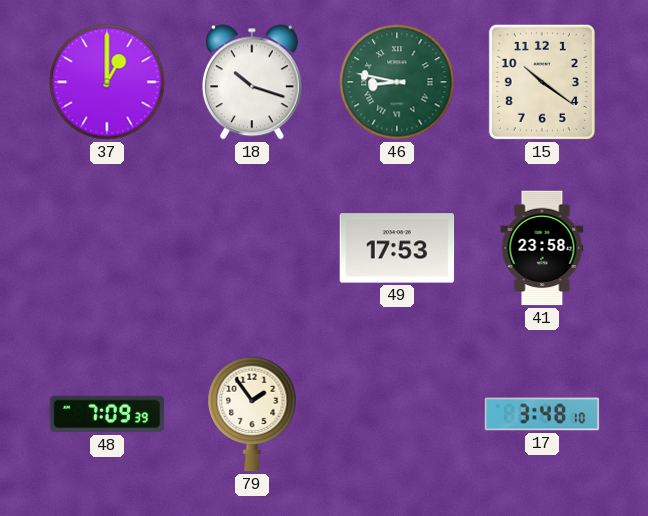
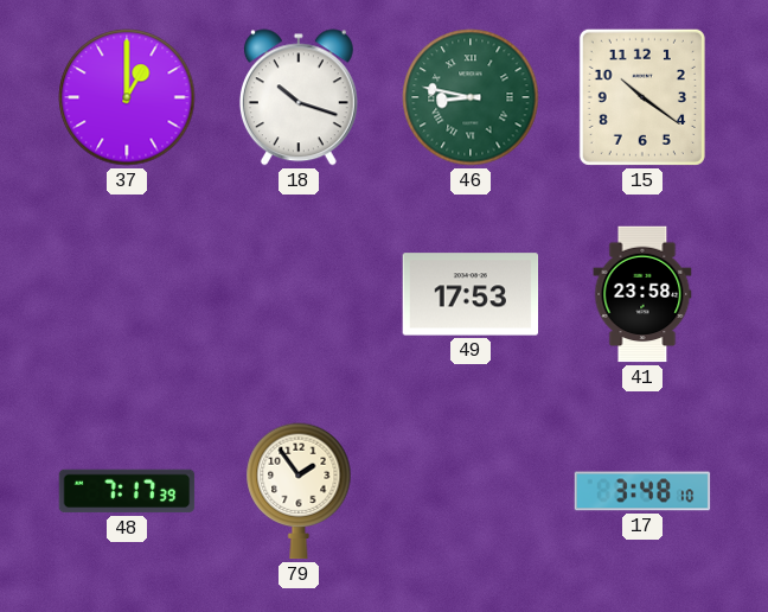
48: 7:09 -> 7:17
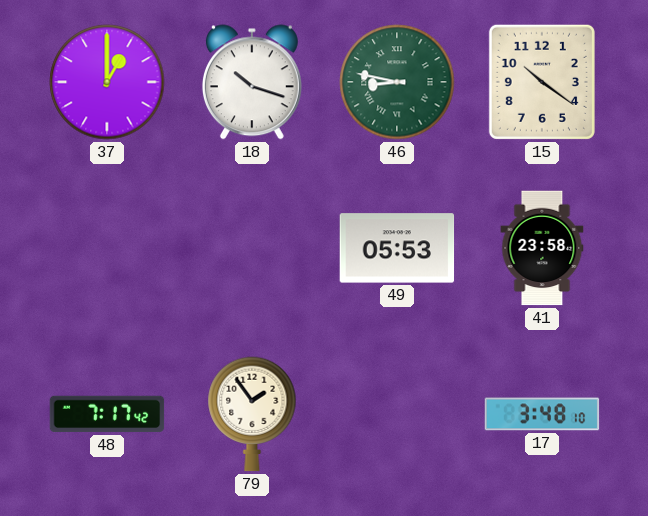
49: 17:53 -> 05:53
48: 7:17:39 -> 7:17:42
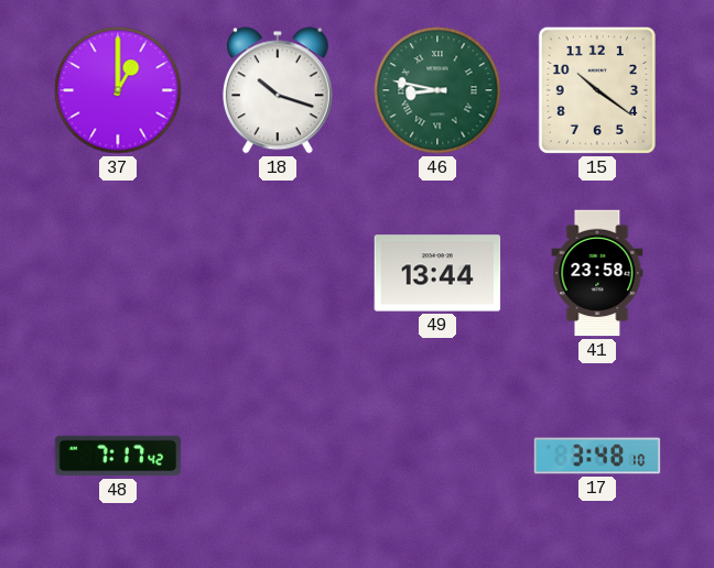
49: 05:53 -> 13:44
79: 1:54 -> none
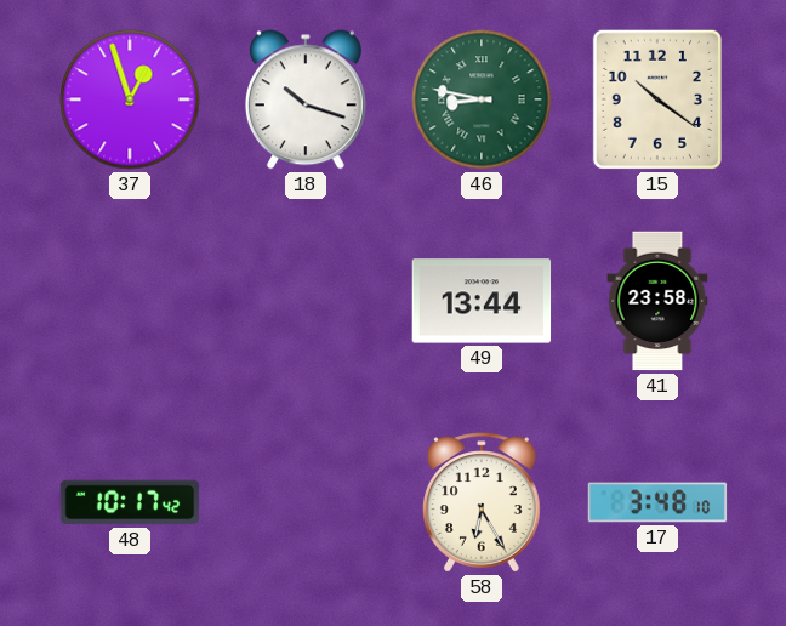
37: 1:00 -> 12:57
48: 7:17 -> 10:17
58: none -> 6:25
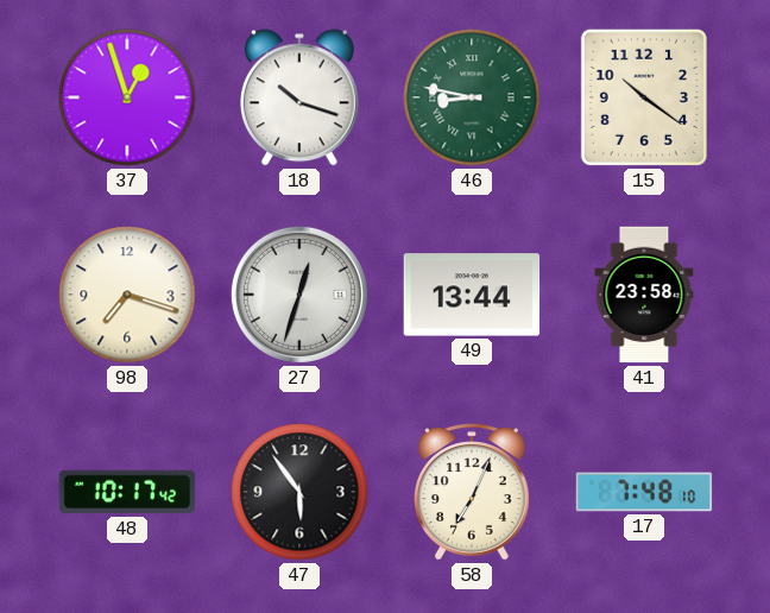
98: none -> 7:18
27: none -> 12:33
47: none -> 5:54
58: 6:25 -> 7:04
17: 3:48 -> 7:48
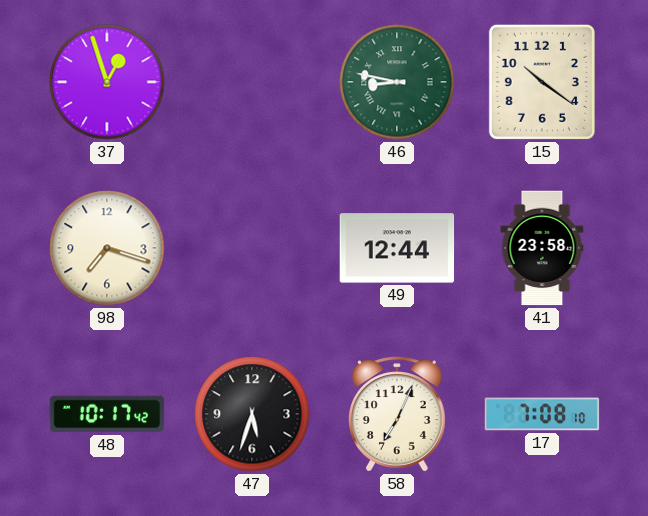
18: 10:18 -> none
27: 12:33 -> none
49: 13:44 -> 12:44
47: 5:54 -> 5:33
17: 7:48 -> 7:08
